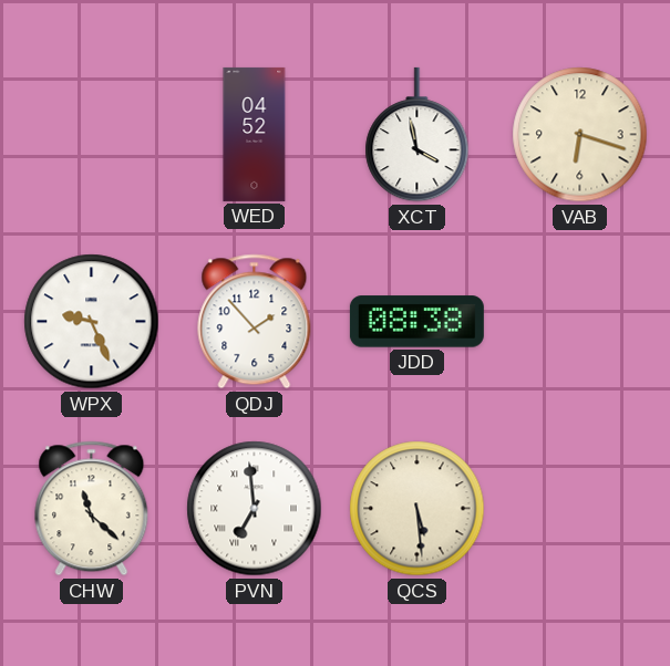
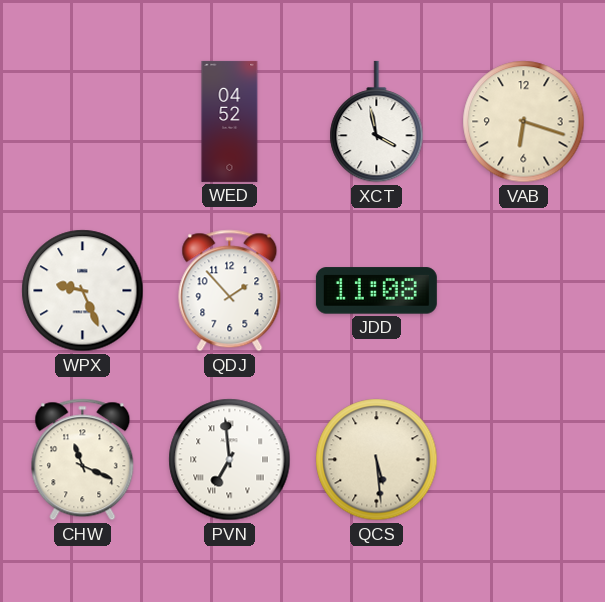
JDD: 08:38 -> 11:08
CHW: 11:22 -> 11:19
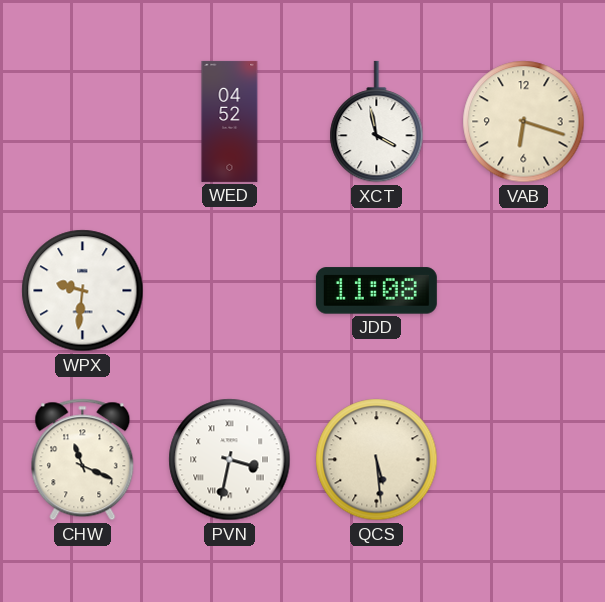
WPX: 9:26 -> 9:31
QDJ: 1:53 -> none
PVN: 6:59 -> 3:32
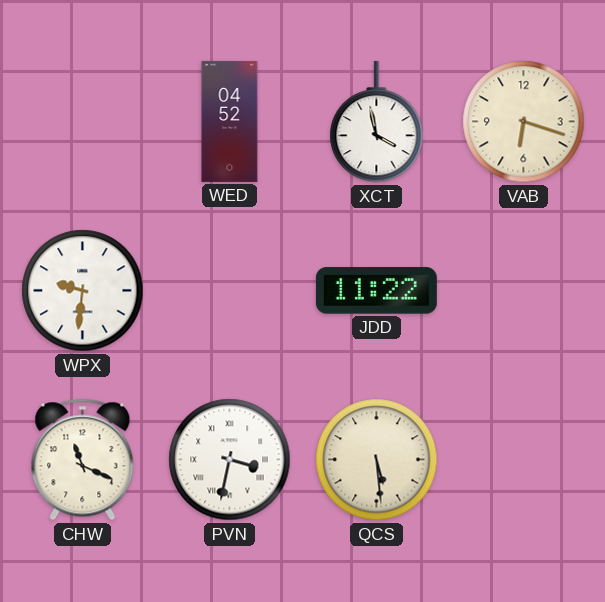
JDD: 11:08 -> 11:22
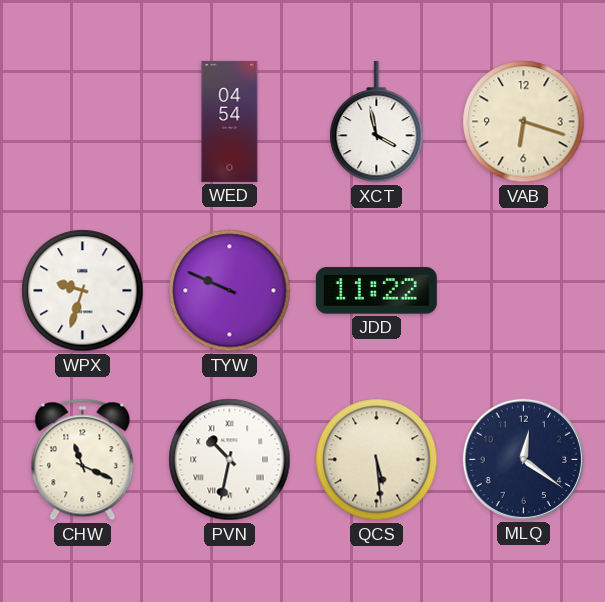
WED: 04:52 -> 04:54
WPX: 9:31 -> 9:33
TYW: none -> 9:49
PVN: 3:32 -> 10:32
MLQ: none -> 12:21
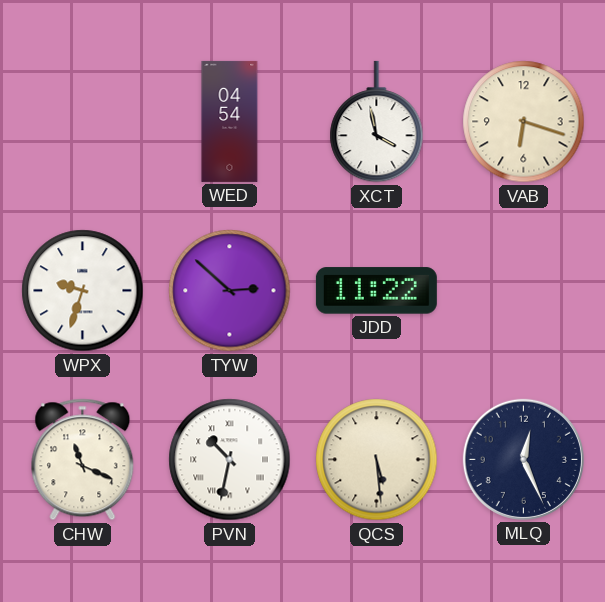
TYW: 9:49 -> 2:52
MLQ: 12:21 -> 12:26
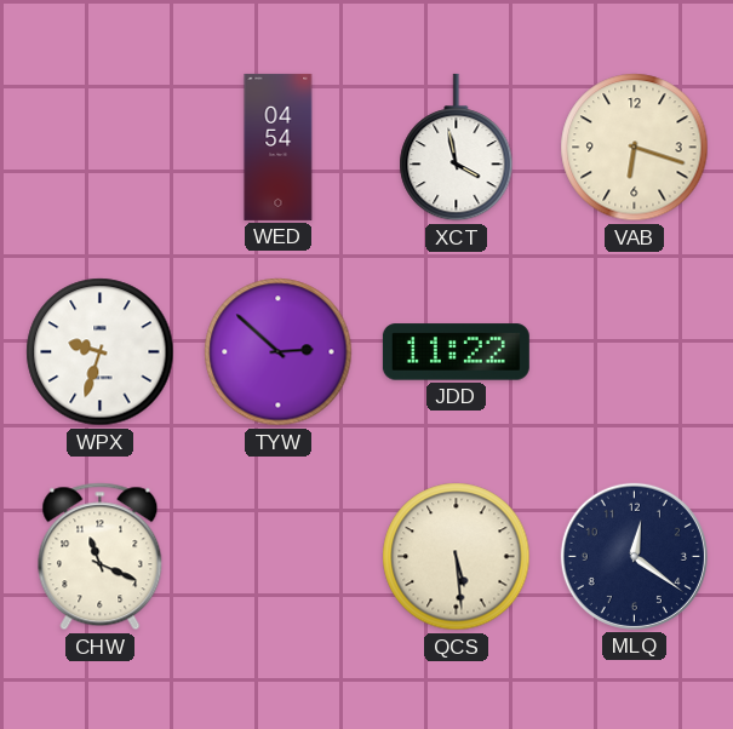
PVN: 10:32 -> none
MLQ: 12:26 -> 12:21
